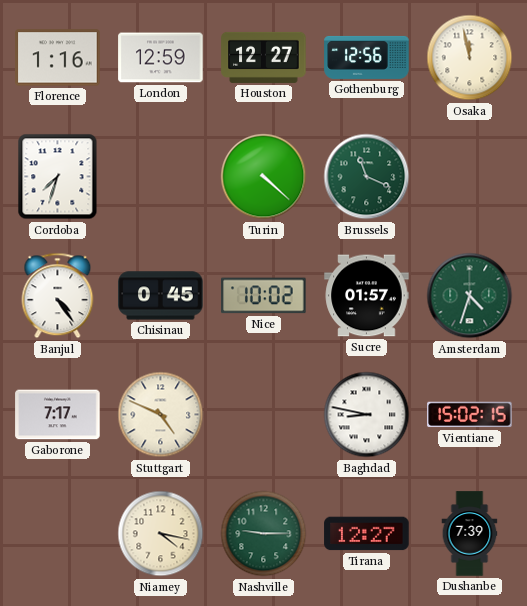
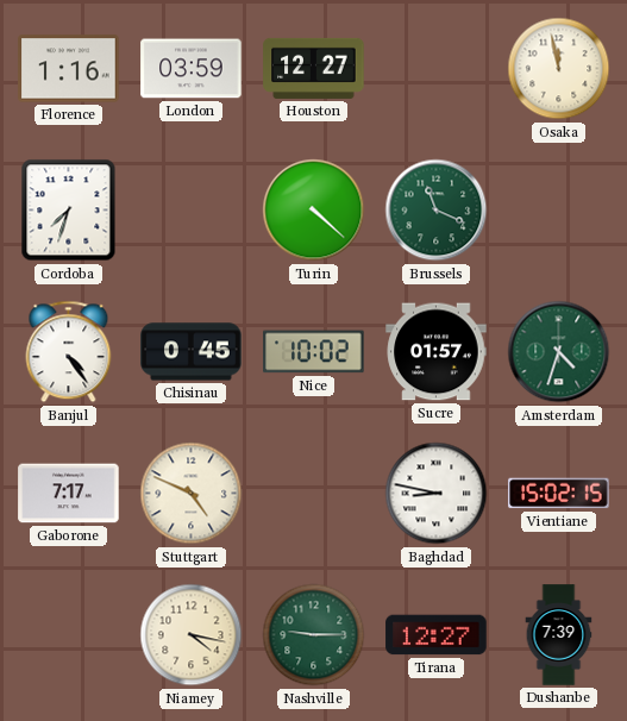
London: 12:59 -> 03:59
Gothenburg: 12:56 -> none
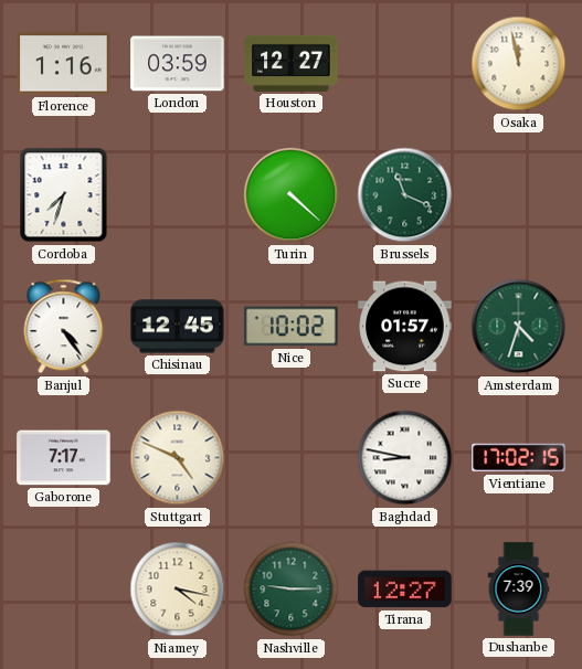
Chisinau: 0:45 -> 12:45
Vientiane: 15:02 -> 17:02
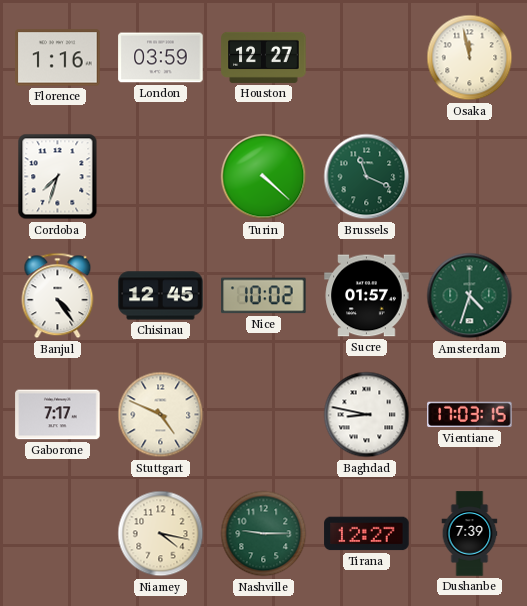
Vientiane: 17:02 -> 17:03
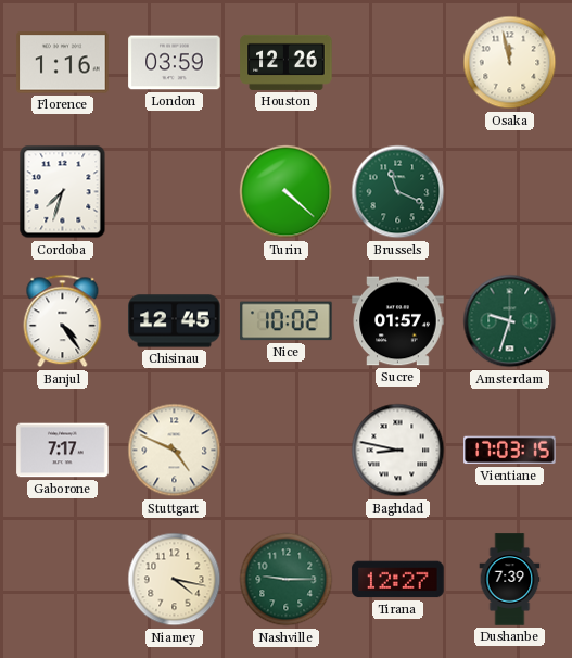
Houston: 12:27 -> 12:26
Amsterdam: 4:33 -> 9:33
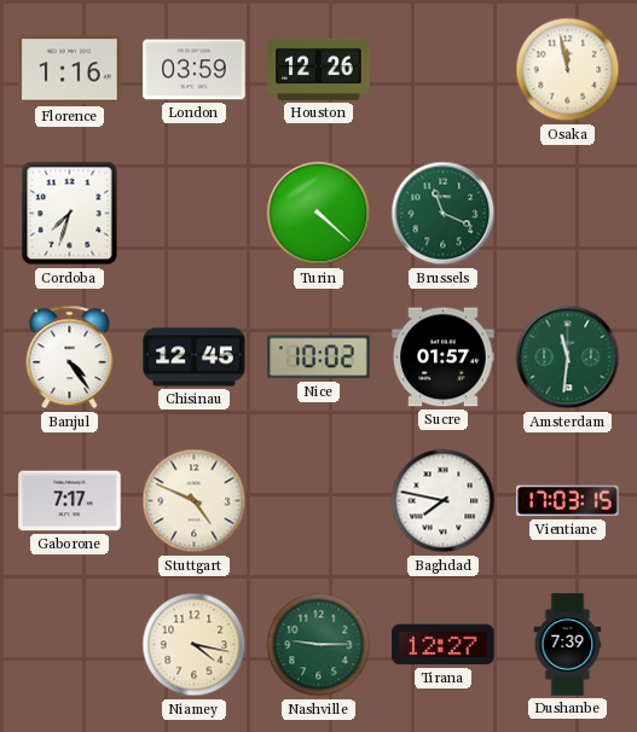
Amsterdam: 9:33 -> 11:31
Baghdad: 8:47 -> 7:47
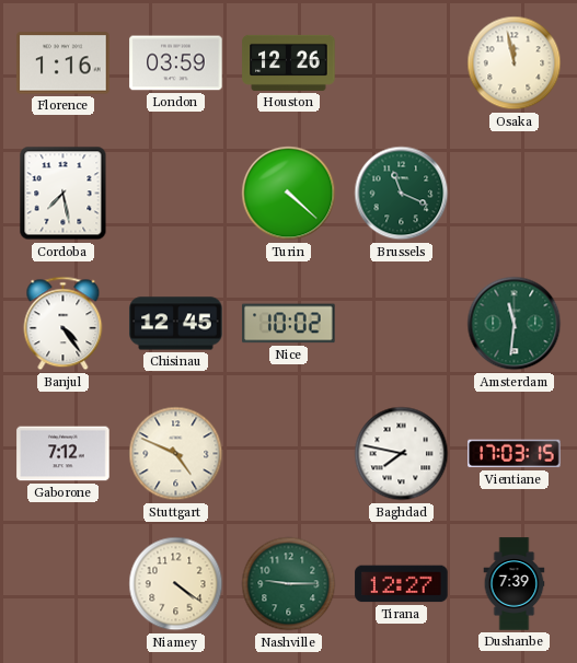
Cordoba: 7:33 -> 7:28
Sucre: 01:57 -> none
Gaborone: 7:17 -> 7:12
Niamey: 4:17 -> 4:21
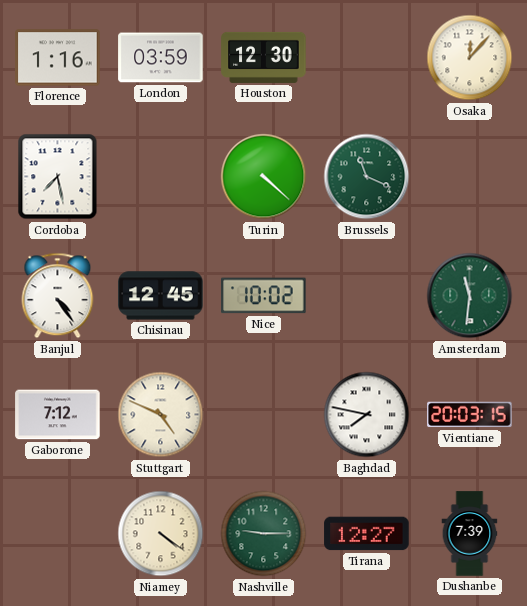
Houston: 12:26 -> 12:30
Osaka: 11:58 -> 12:07
Vientiane: 17:03 -> 20:03
